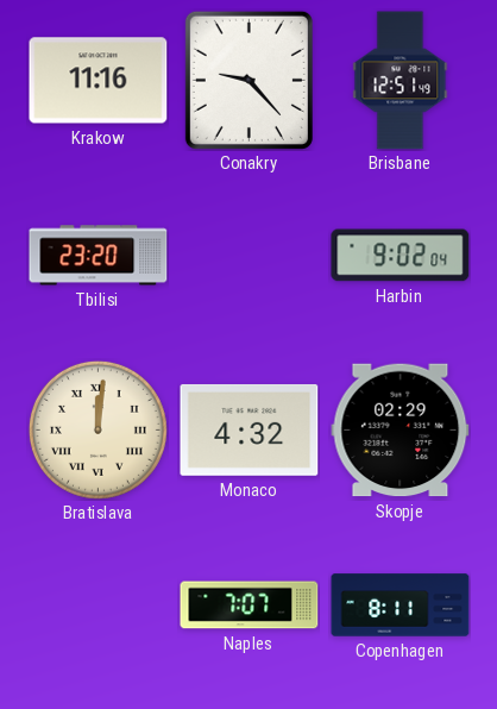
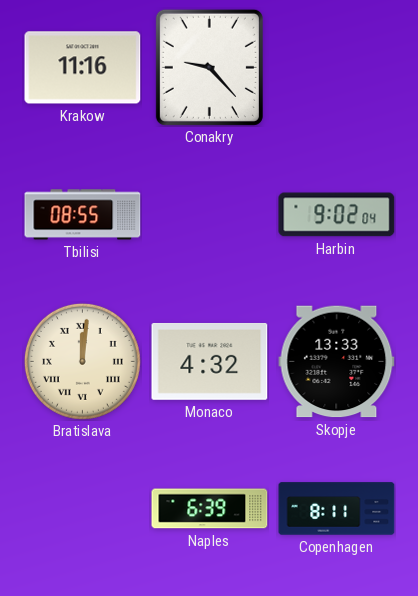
Brisbane: 12:51 -> none
Tbilisi: 23:20 -> 08:55
Skopje: 02:29 -> 13:33
Naples: 7:07 -> 6:39
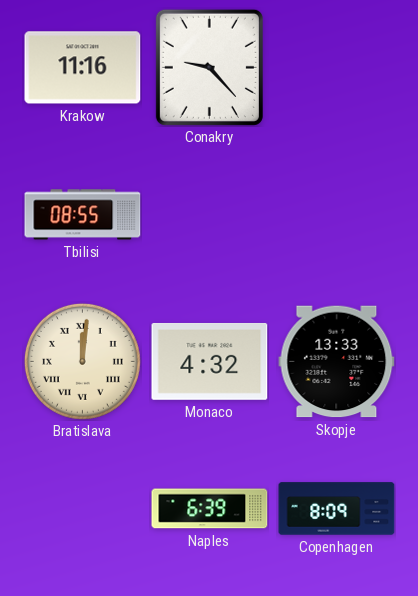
Harbin: 9:02 -> none
Copenhagen: 8:11 -> 8:09
